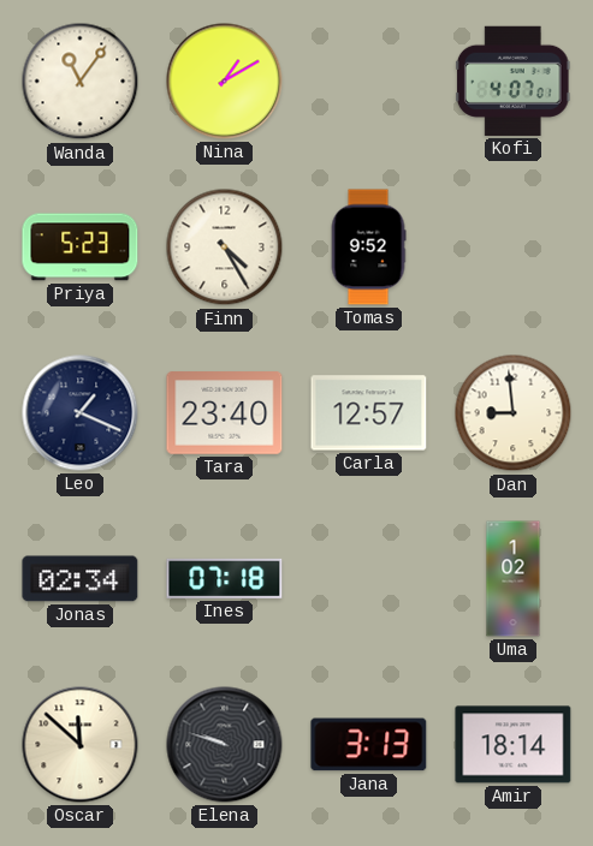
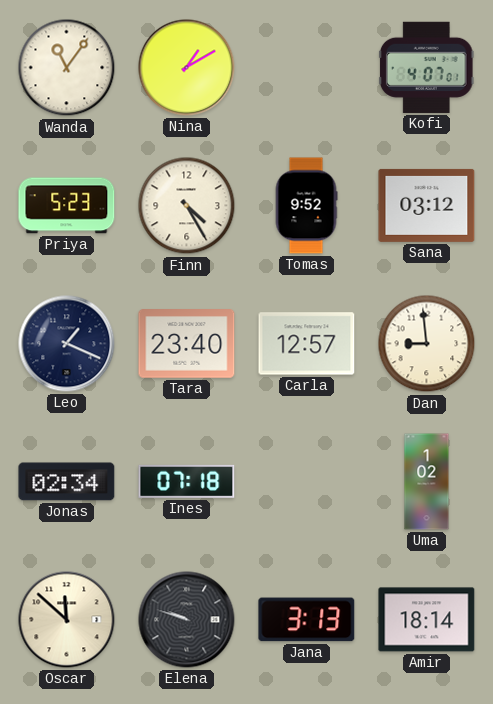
Sana: none -> 03:12
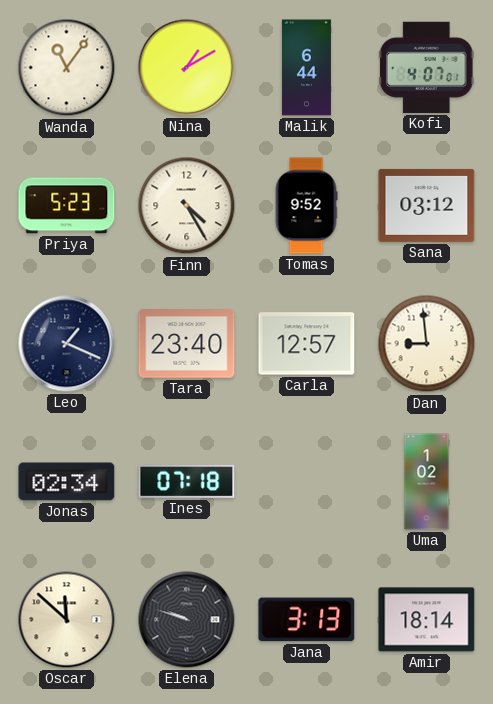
Malik: none -> 6:44
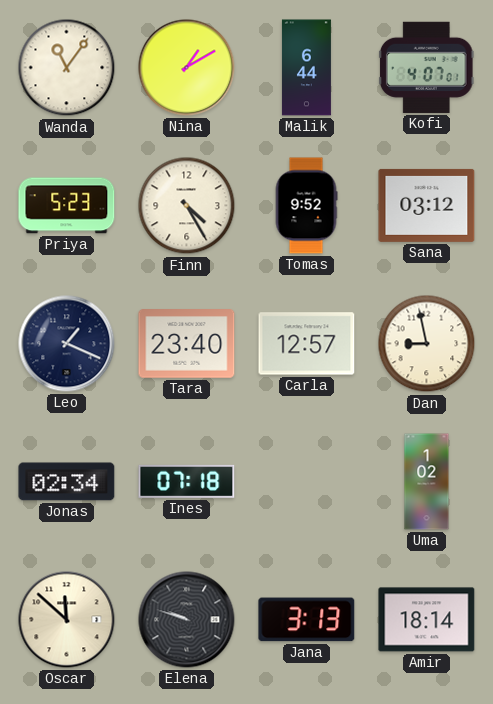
Dan: 8:59 -> 8:58
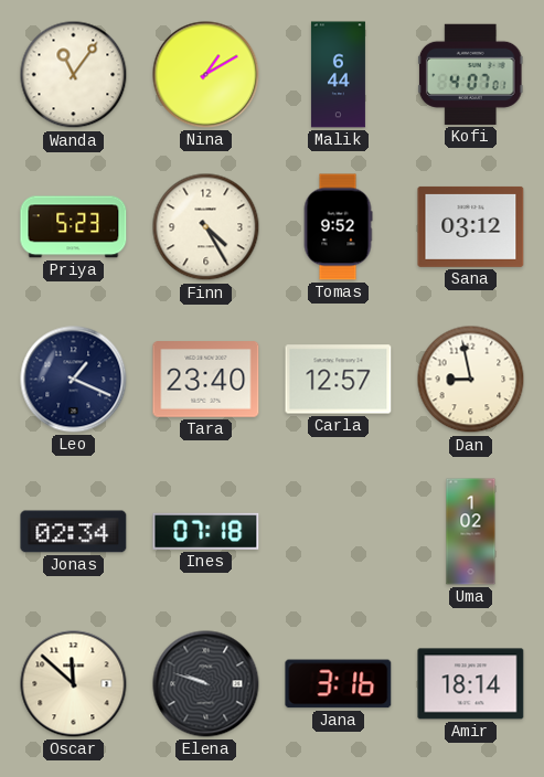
Jana: 3:13 -> 3:16
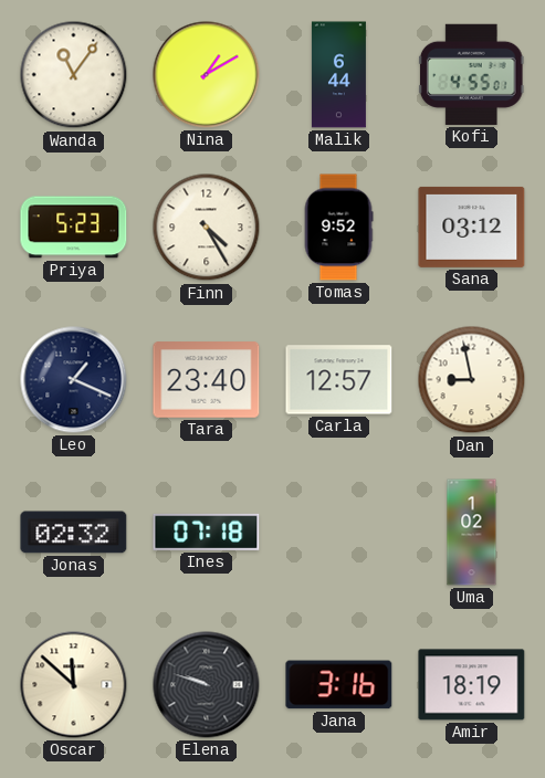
Kofi: 4:07 -> 4:55
Jonas: 02:34 -> 02:32
Amir: 18:14 -> 18:19
